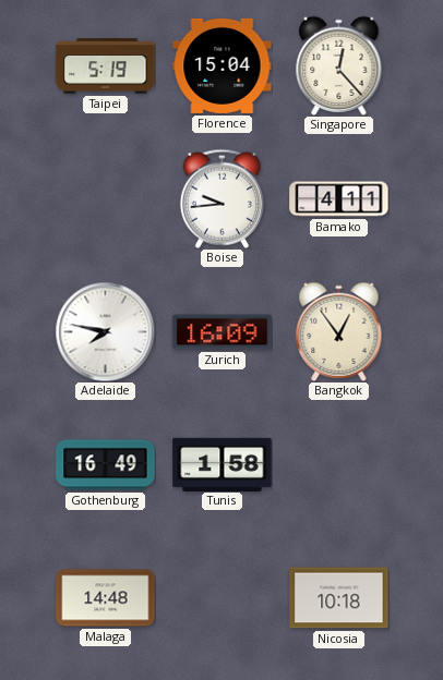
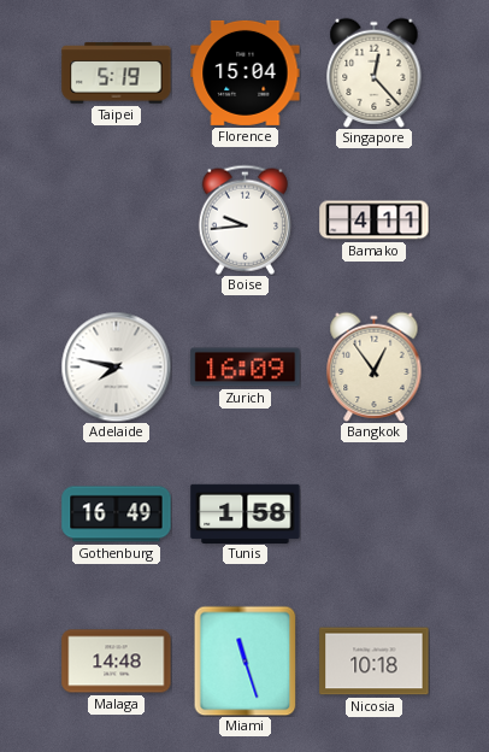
Miami: none -> 11:27
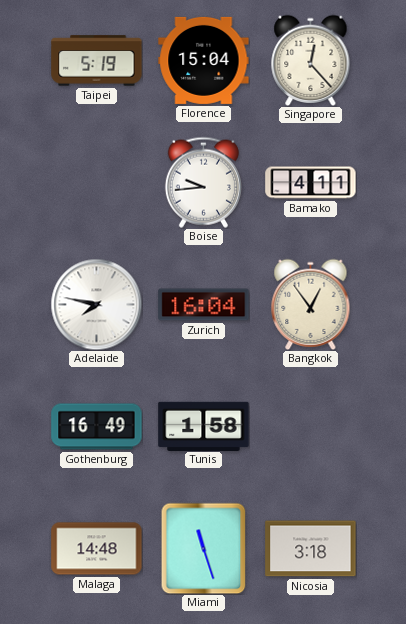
Zurich: 16:09 -> 16:04
Nicosia: 10:18 -> 3:18
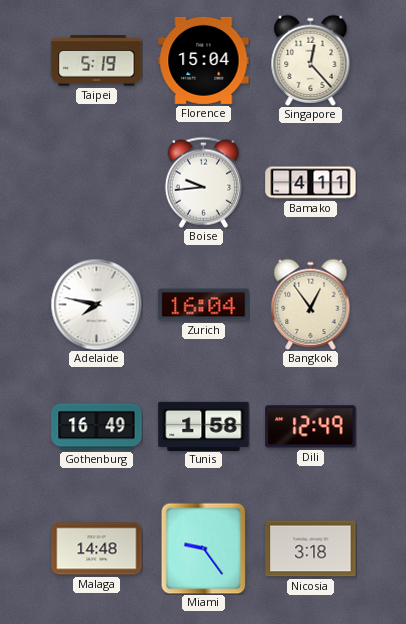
Dili: none -> 12:49
Miami: 11:27 -> 9:24
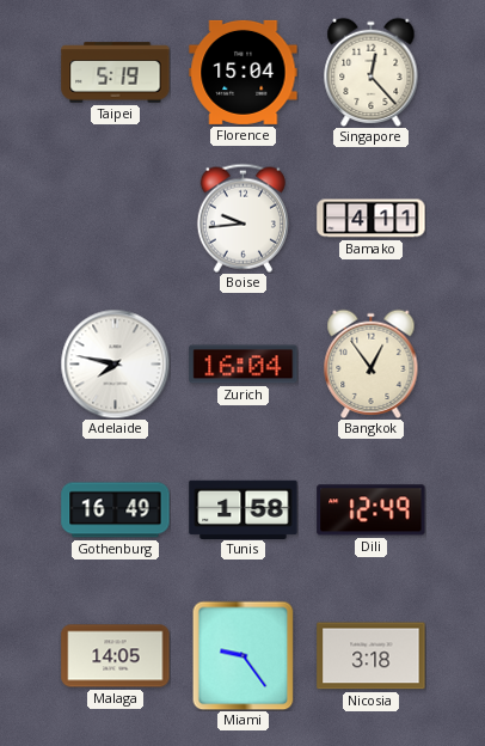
Malaga: 14:48 -> 14:05
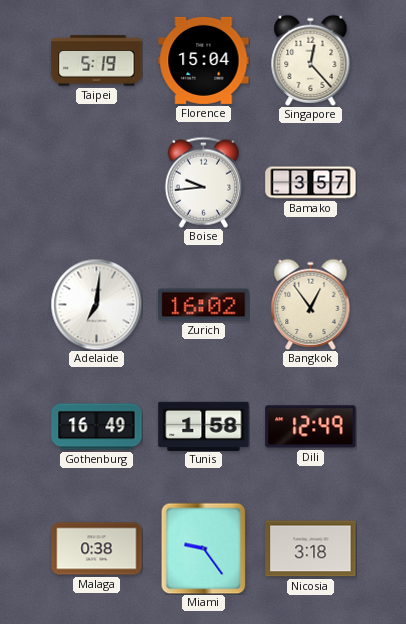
Bamako: 4:11 -> 3:57
Adelaide: 7:47 -> 7:01
Zurich: 16:04 -> 16:02
Malaga: 14:05 -> 0:38
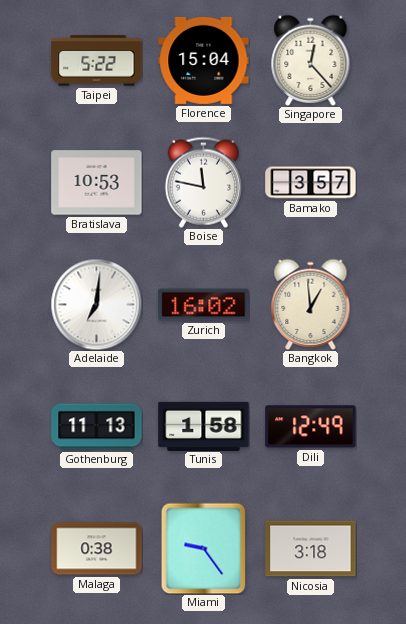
Taipei: 5:19 -> 5:22
Bratislava: none -> 10:53
Boise: 9:44 -> 11:47
Bangkok: 12:54 -> 12:59
Gothenburg: 16:49 -> 11:13
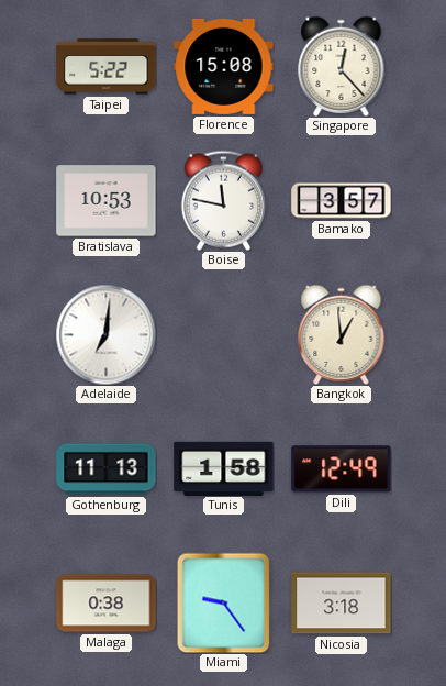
Florence: 15:04 -> 15:08
Zurich: 16:02 -> none
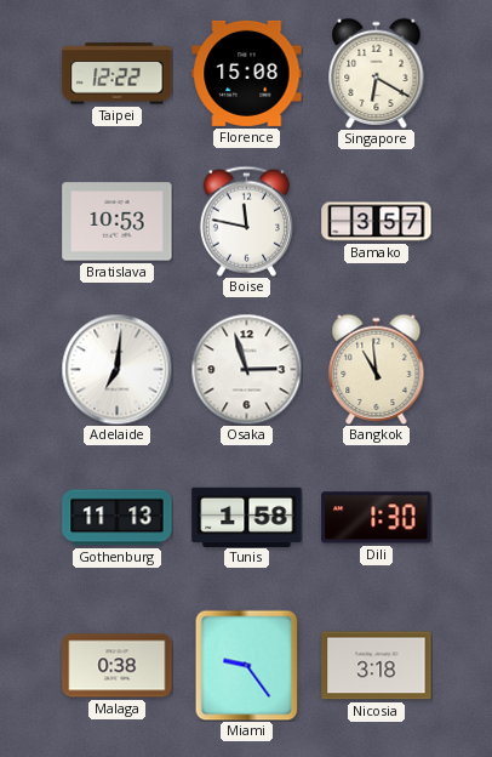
Taipei: 5:22 -> 12:22
Singapore: 12:23 -> 6:20
Osaka: none -> 2:57
Bangkok: 12:59 -> 10:59
Dili: 12:49 -> 1:30
